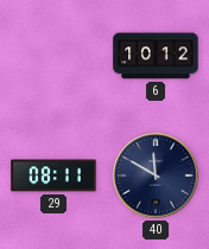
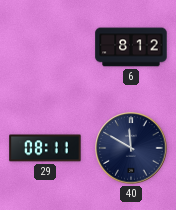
6: 10:12 -> 8:12
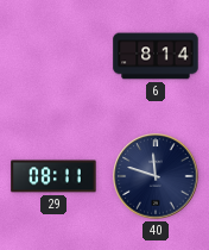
6: 8:12 -> 8:14
40: 11:50 -> 11:48
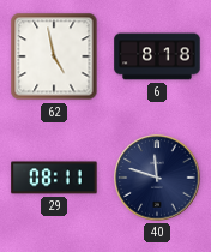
62: none -> 4:58
6: 8:14 -> 8:18
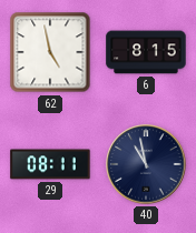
6: 8:18 -> 8:15
40: 11:48 -> 10:58
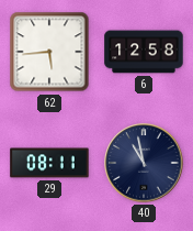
62: 4:58 -> 5:44
6: 8:15 -> 12:58
